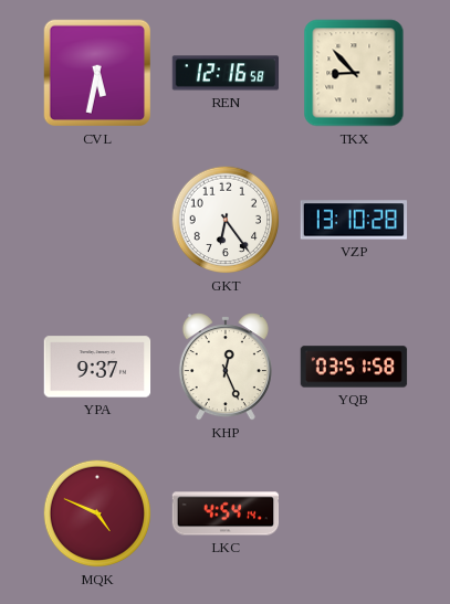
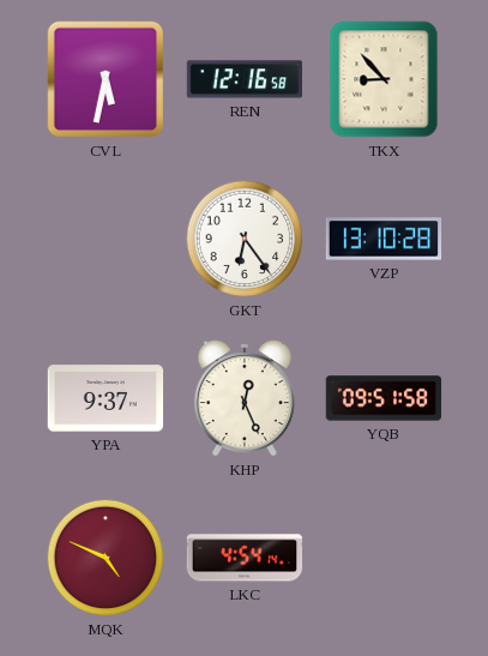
YQB: 03:51 -> 09:51
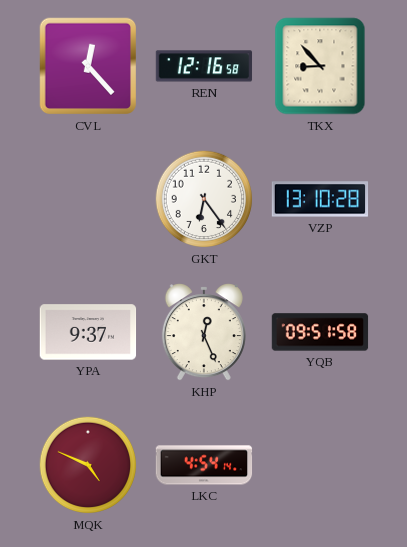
CVL: 5:32 -> 12:23
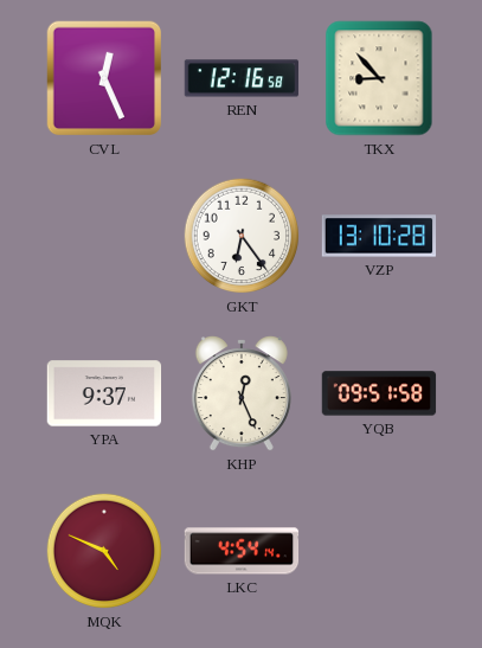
CVL: 12:23 -> 12:26
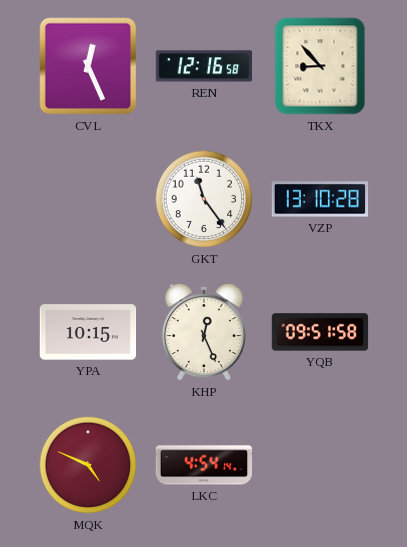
GKT: 6:24 -> 11:24
YPA: 9:37 -> 10:15
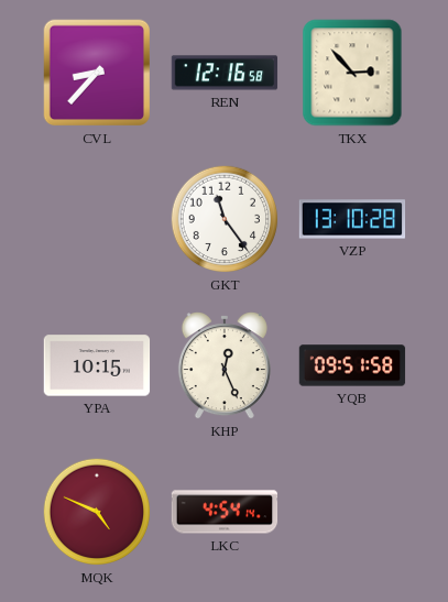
CVL: 12:26 -> 8:37
TKX: 8:53 -> 2:53
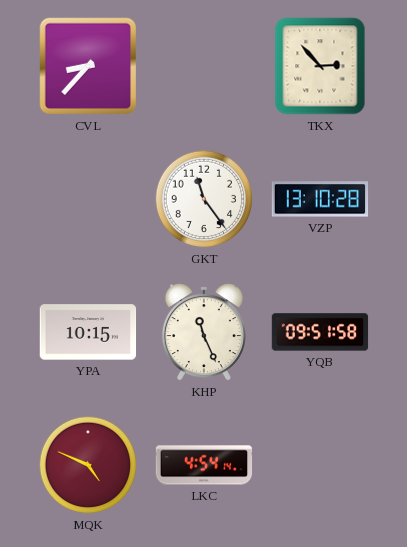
REN: 12:16 -> none
KHP: 12:26 -> 11:26
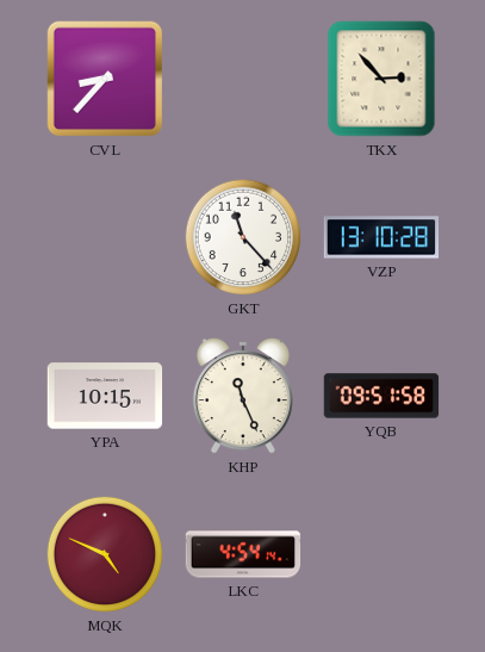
GKT: 11:24 -> 11:23
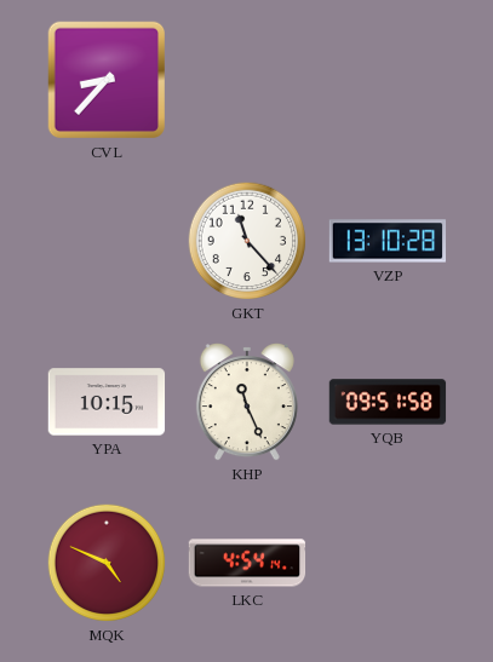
TKX: 2:53 -> none
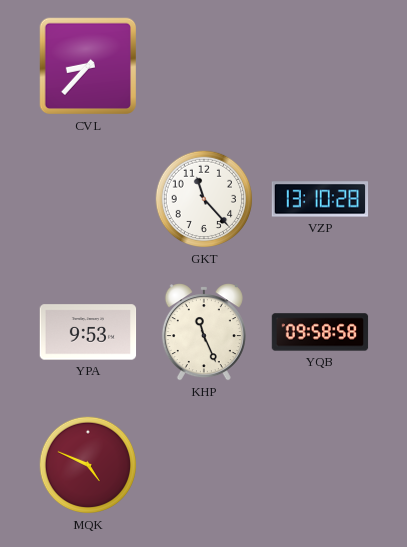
YPA: 10:15 -> 9:53
YQB: 09:51 -> 09:58
LKC: 4:54 -> none
